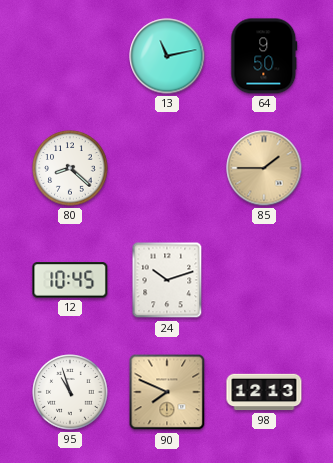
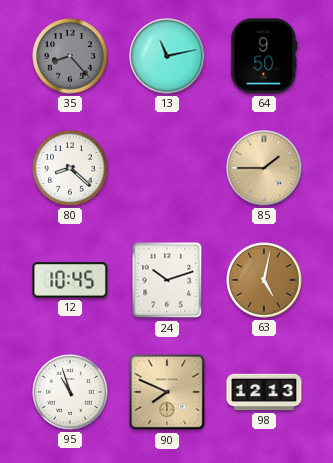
35: none -> 8:23
63: none -> 5:02
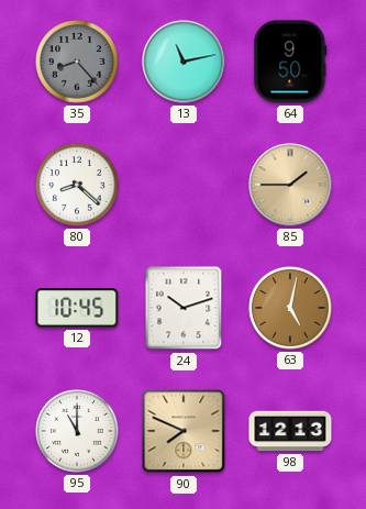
95: 10:57 -> 11:00
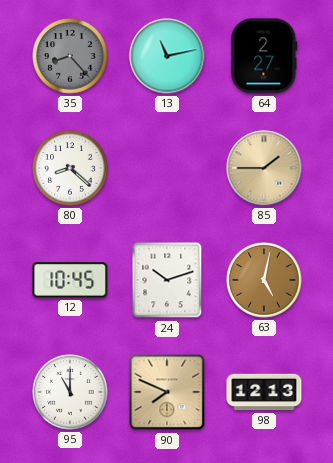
64: 9:50 -> 2:27
